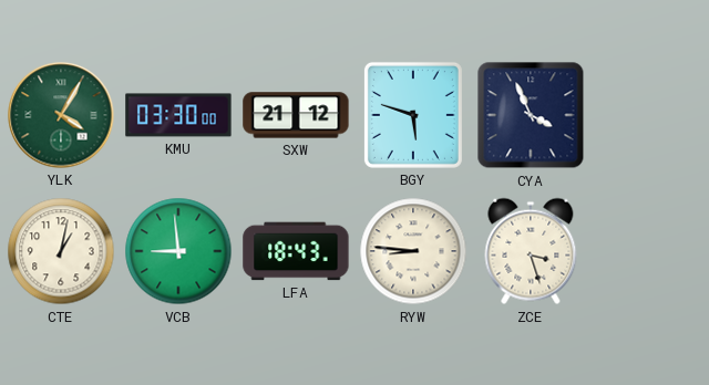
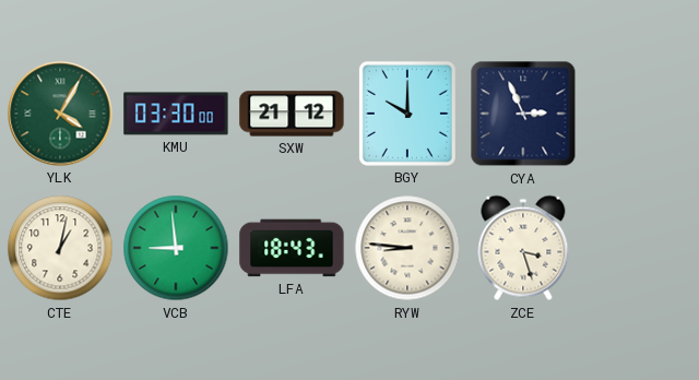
BGY: 5:48 -> 10:00
CYA: 3:56 -> 2:56
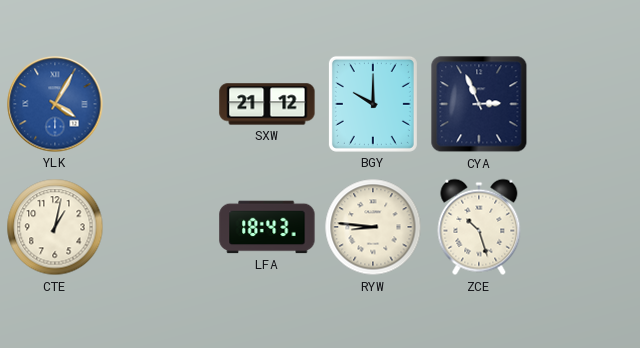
YLK dial: green -> blue
KMU: 03:30 -> none
VCB: 8:59 -> none
ZCE: 3:27 -> 10:27
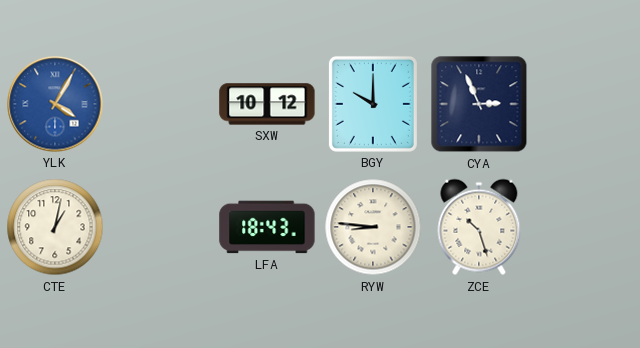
SXW: 21:12 -> 10:12
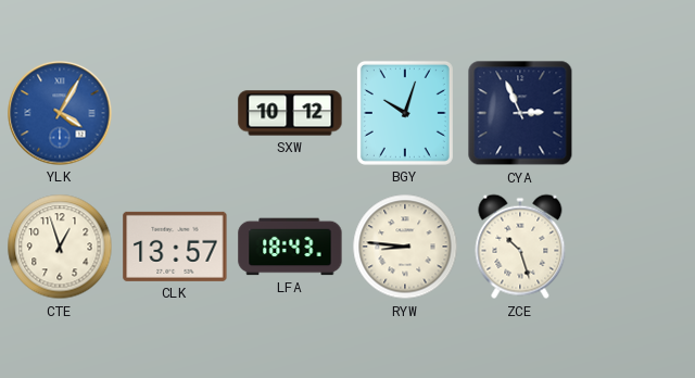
BGY: 10:00 -> 10:03
CTE: 1:02 -> 12:57
CLK: none -> 13:57
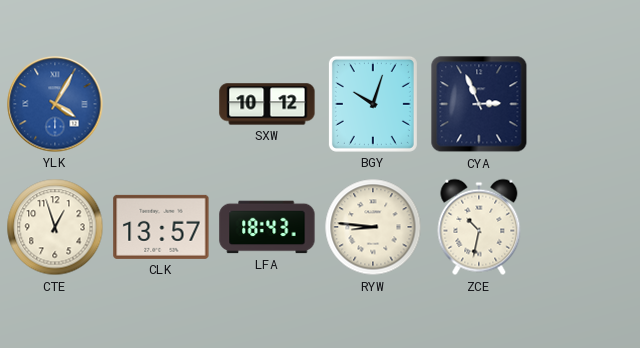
ZCE: 10:27 -> 10:32
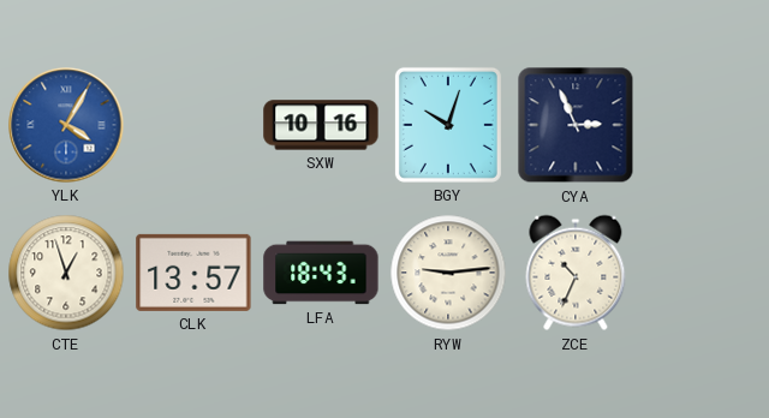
SXW: 10:12 -> 10:16
RYW: 8:46 -> 9:14
ZCE: 10:32 -> 10:34
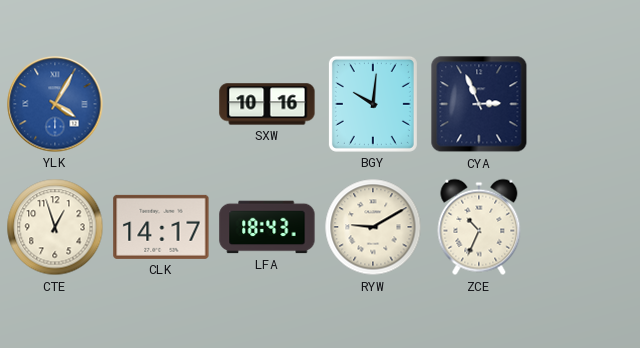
BGY: 10:03 -> 10:01
CLK: 13:57 -> 14:17
RYW: 9:14 -> 9:10
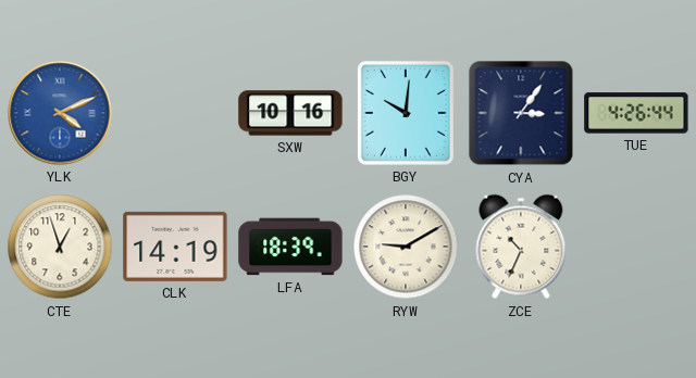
YLK: 4:05 -> 4:11
CYA: 2:56 -> 3:06
TUE: none -> 4:26
CLK: 14:17 -> 14:19
LFA: 18:43 -> 18:39
